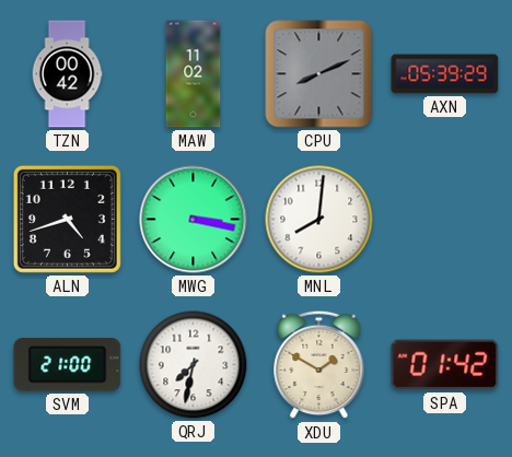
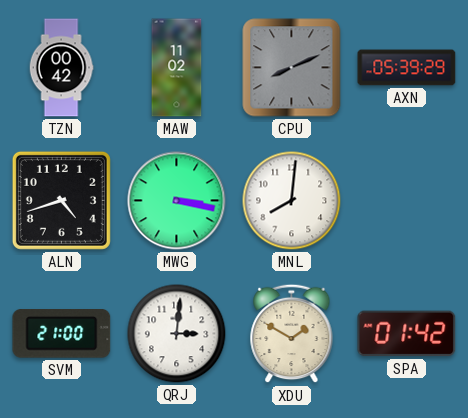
QRJ: 7:32 -> 3:01
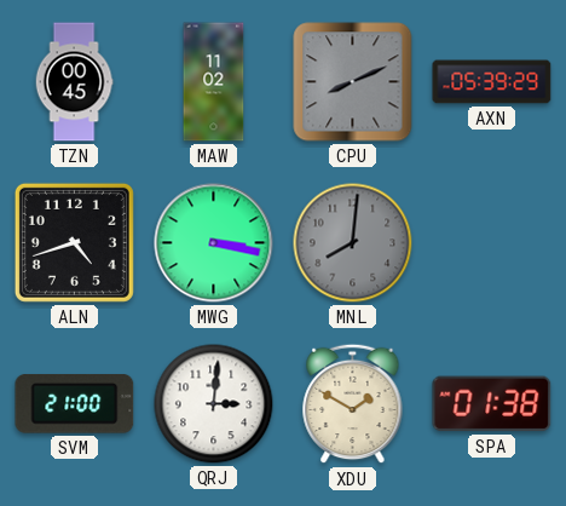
TZN: 00:42 -> 00:45
MNL dial: white -> grey
SPA: 01:42 -> 01:38
